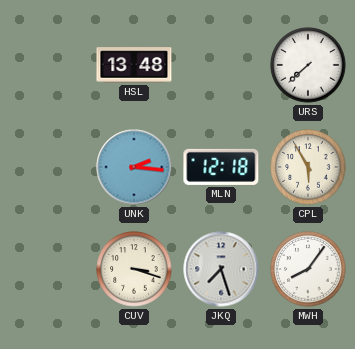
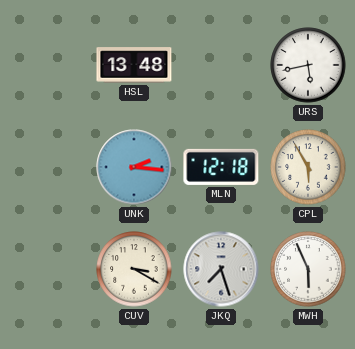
URS: 7:38 -> 5:43
CUV: 3:18 -> 3:20
MWH: 8:06 -> 5:56
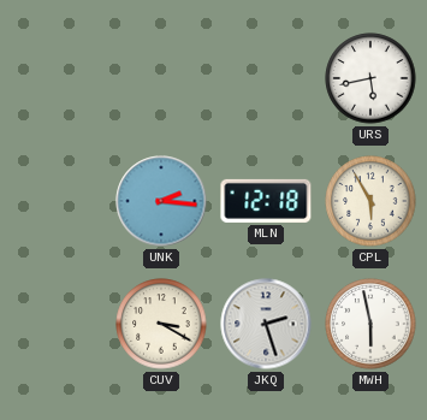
HSL: 13:48 -> none
JKQ: 7:27 -> 2:27
MWH: 5:56 -> 5:58
